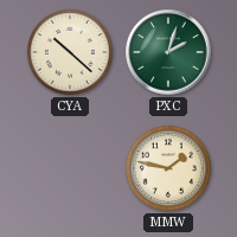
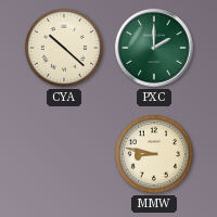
PXC: 2:03 -> 2:00
MMW: 1:47 -> 8:47
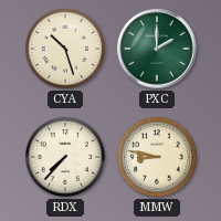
CYA: 10:22 -> 10:27
RDX: none -> 7:37
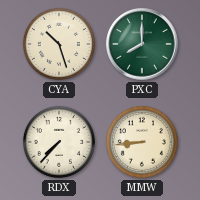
PXC: 2:00 -> 8:00
MMW: 8:47 -> 8:44
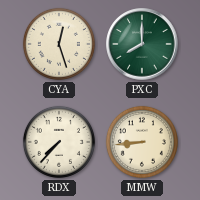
CYA: 10:27 -> 12:27
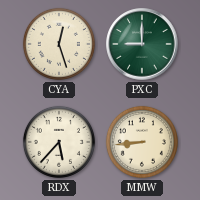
PXC: 8:00 -> 9:00
RDX: 7:37 -> 5:37
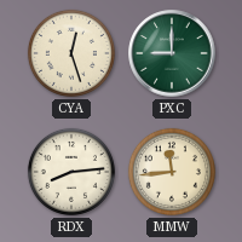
RDX: 5:37 -> 8:14
MMW: 8:44 -> 11:44
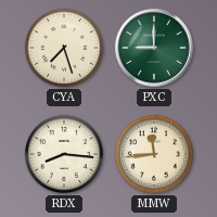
CYA: 12:27 -> 7:27
RDX: 8:14 -> 8:16
